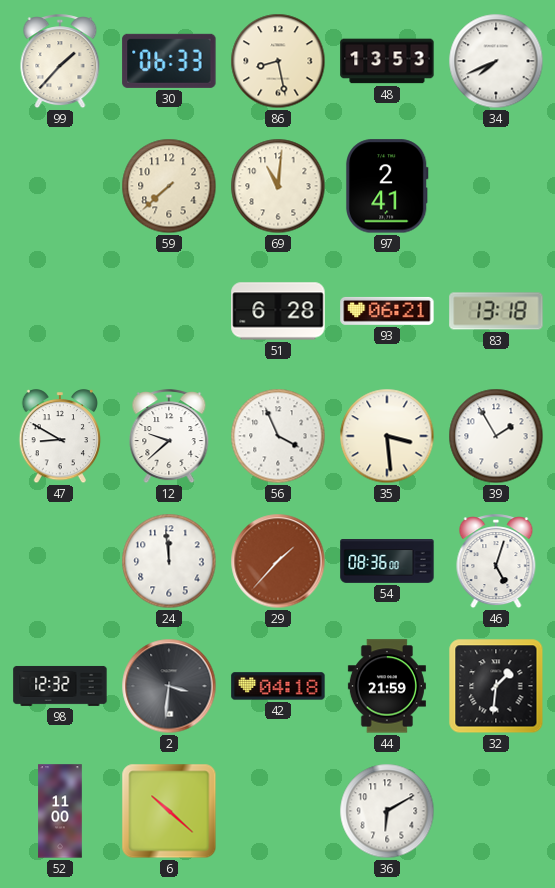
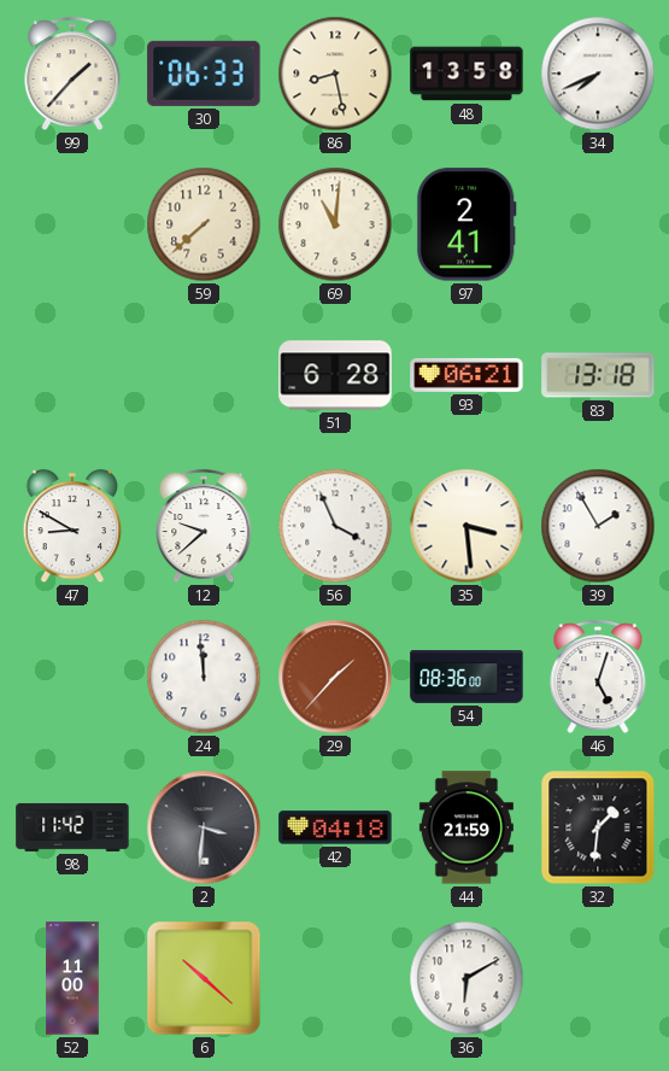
48: 13:53 -> 13:58
98: 12:32 -> 11:42
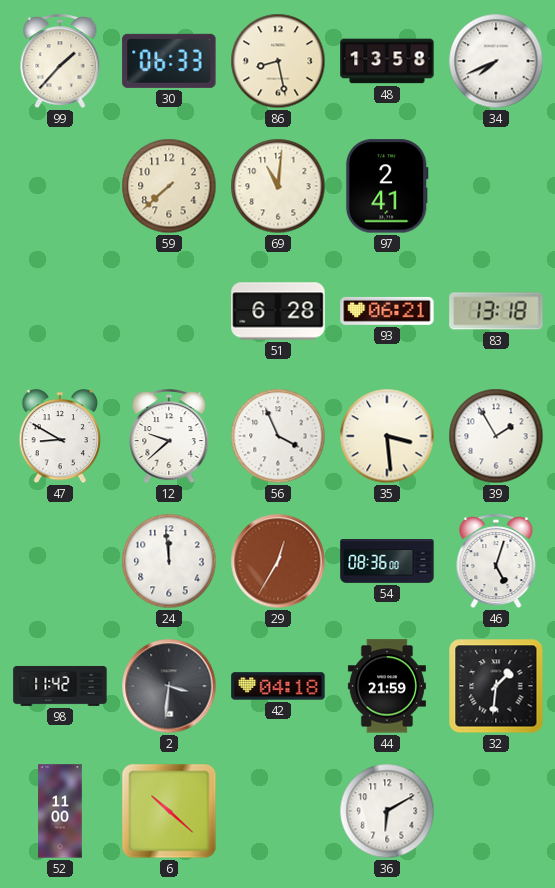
29: 1:37 -> 12:35
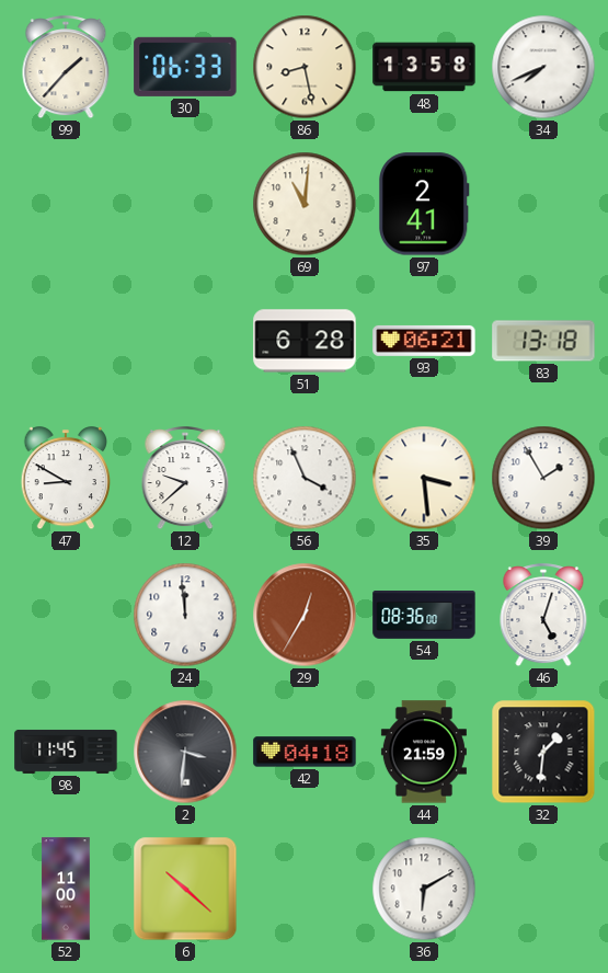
59: 7:38 -> none
98: 11:42 -> 11:45
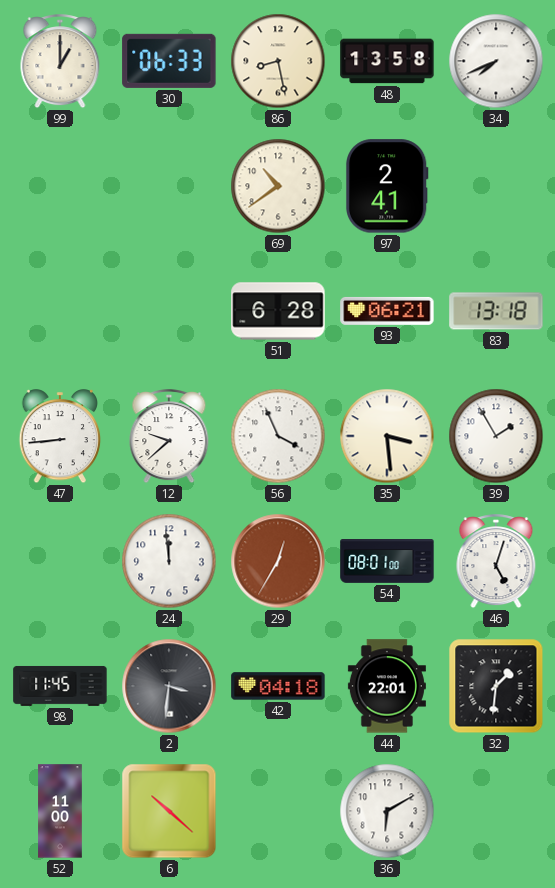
99: 1:37 -> 1:00
69: 11:01 -> 10:39
47: 8:50 -> 8:44
54: 08:36 -> 08:01
44: 21:59 -> 22:01
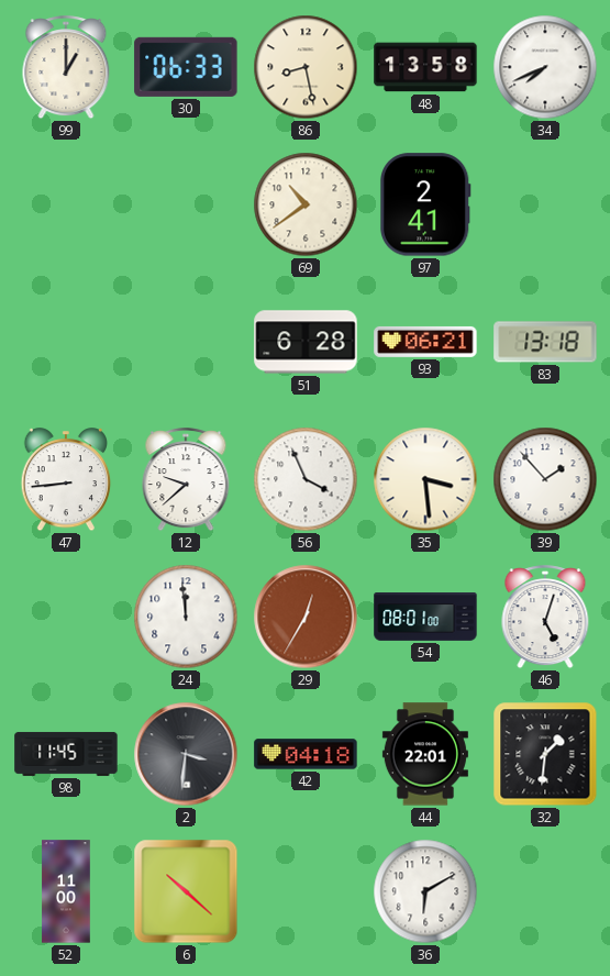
39: 1:55 -> 1:53
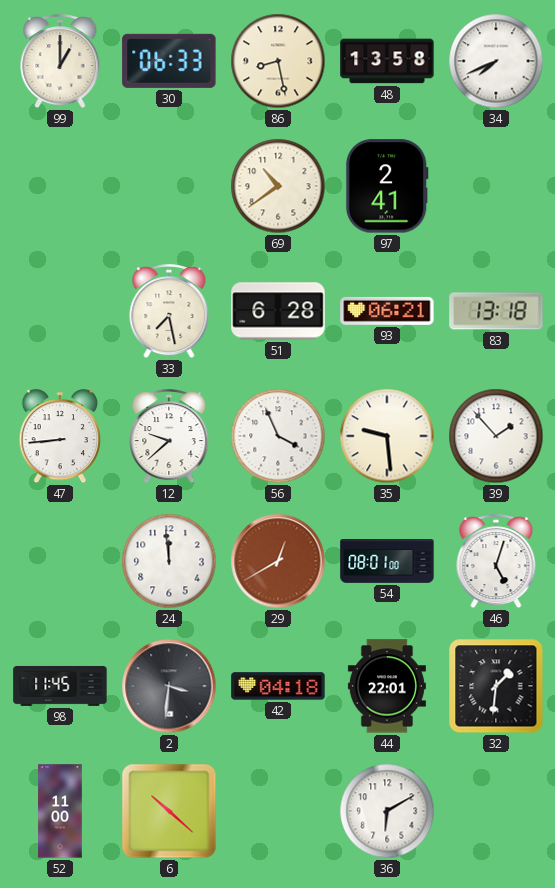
33: none -> 7:28
35: 3:29 -> 9:29
29: 12:35 -> 12:40
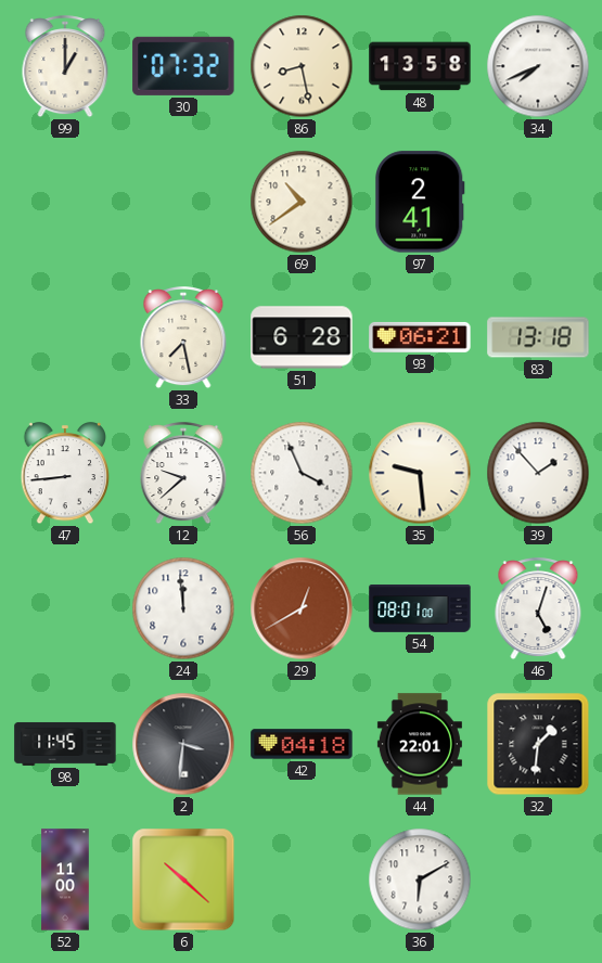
30: 06:33 -> 07:32
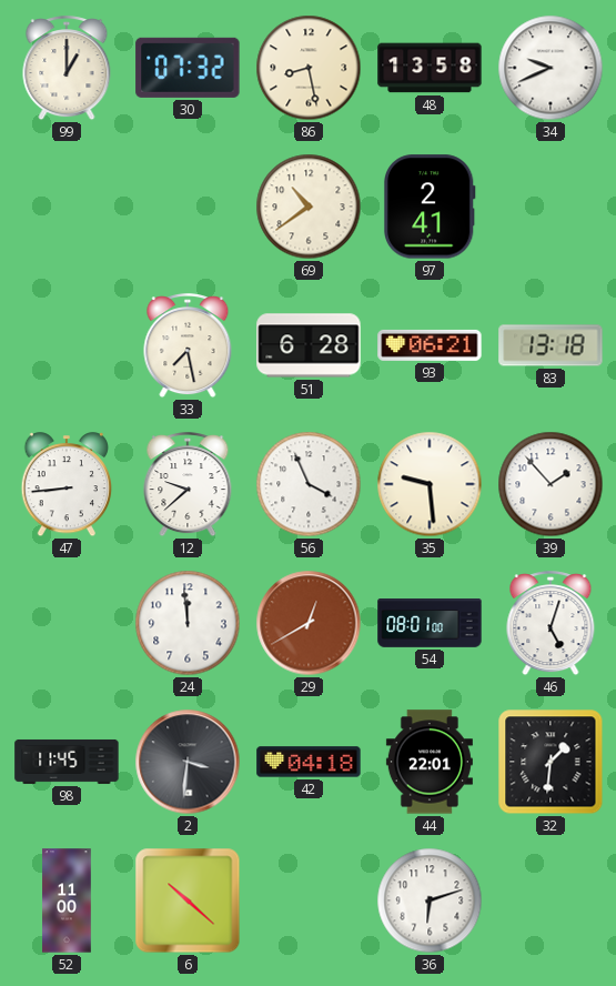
34: 7:41 -> 9:41
36: 6:10 -> 6:12
